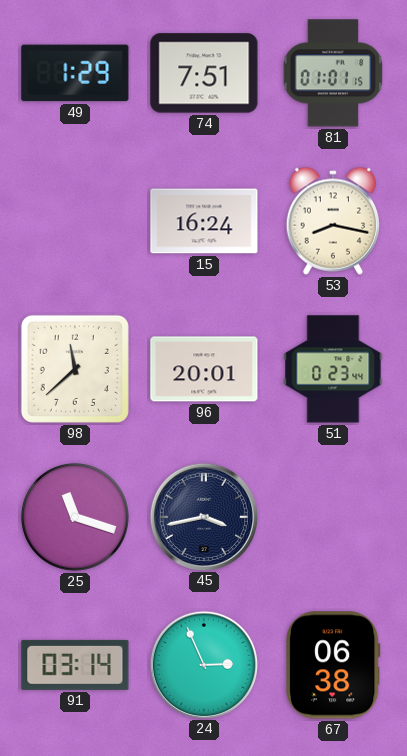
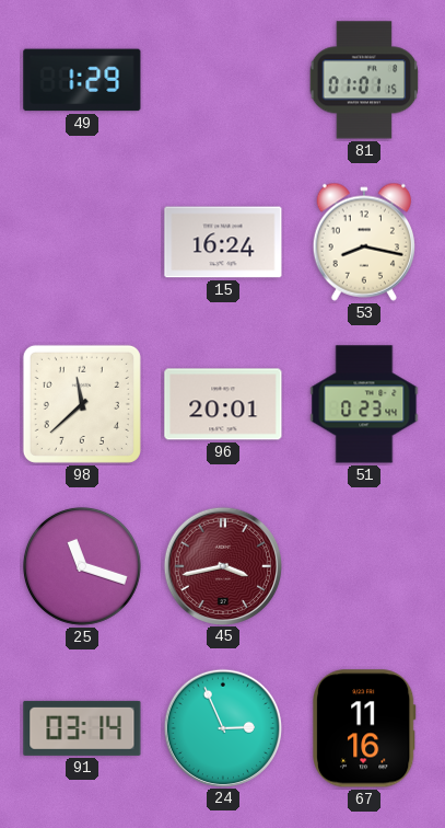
74: 7:51 -> none
45 dial: navy -> burgundy
67: 06:38 -> 11:16
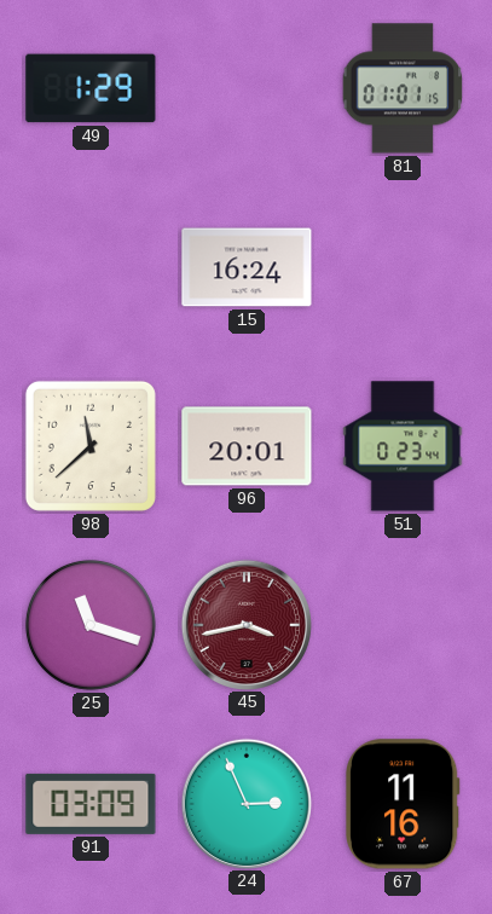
53: 8:17 -> none
91: 03:14 -> 03:09
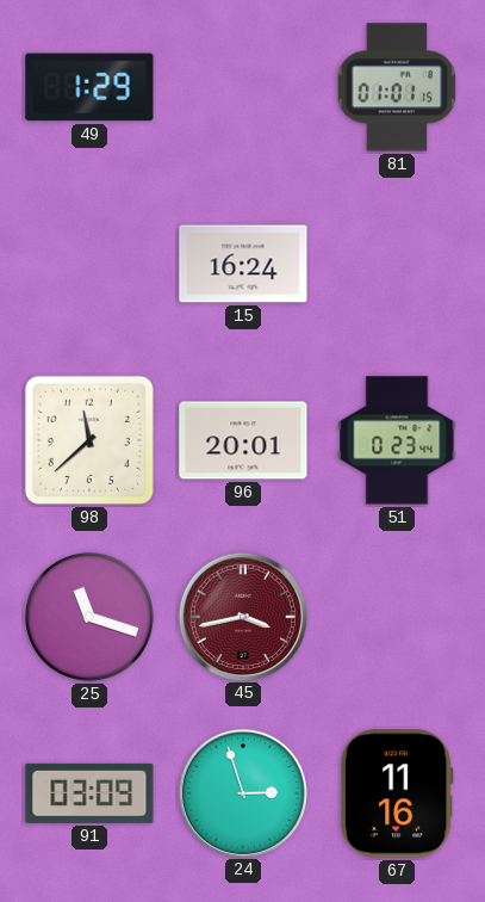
24: 2:56 -> 2:57
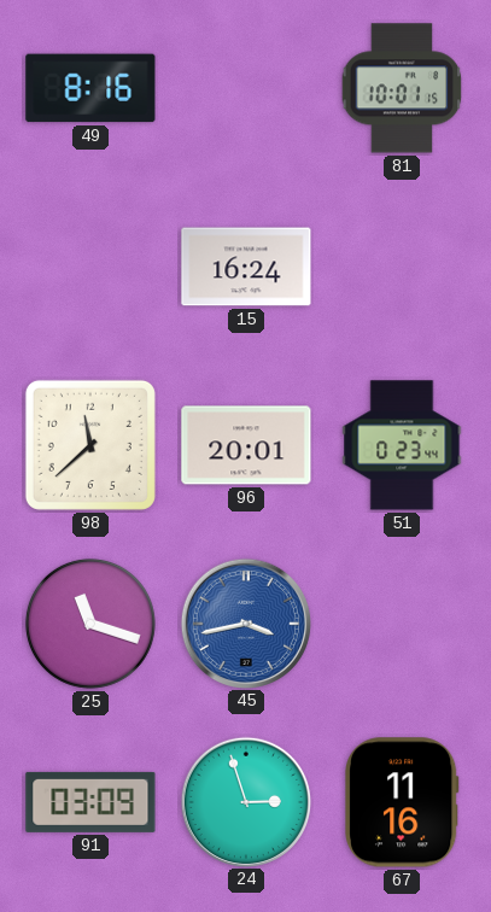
49: 1:29 -> 8:16
81: 01:01 -> 10:01
45 dial: burgundy -> blue
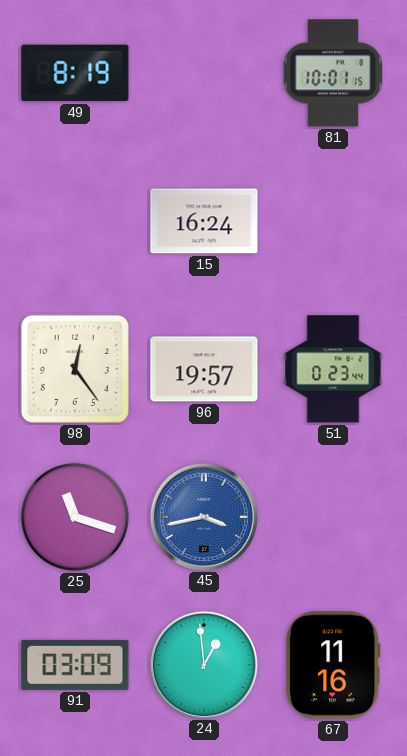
49: 8:16 -> 8:19
98: 11:38 -> 12:24
96: 20:01 -> 19:57
24: 2:57 -> 12:59
